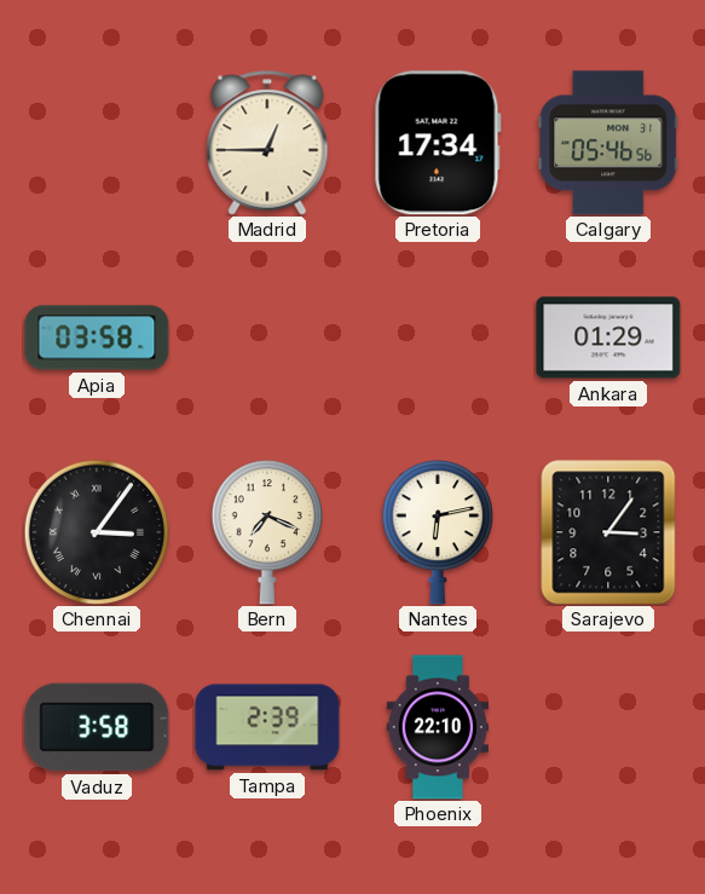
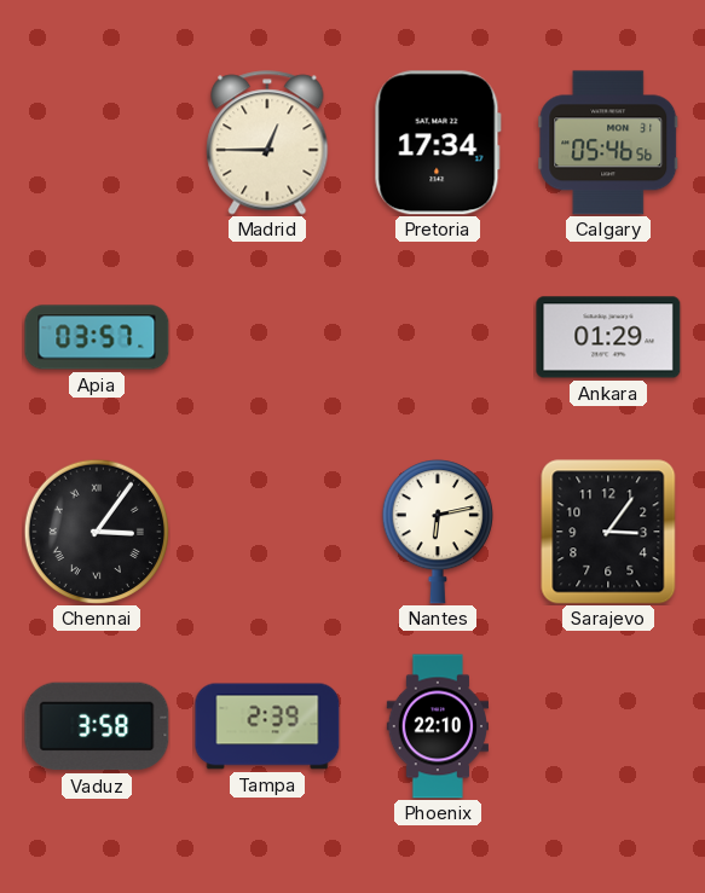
Apia: 03:58 -> 03:57
Bern: 7:19 -> none
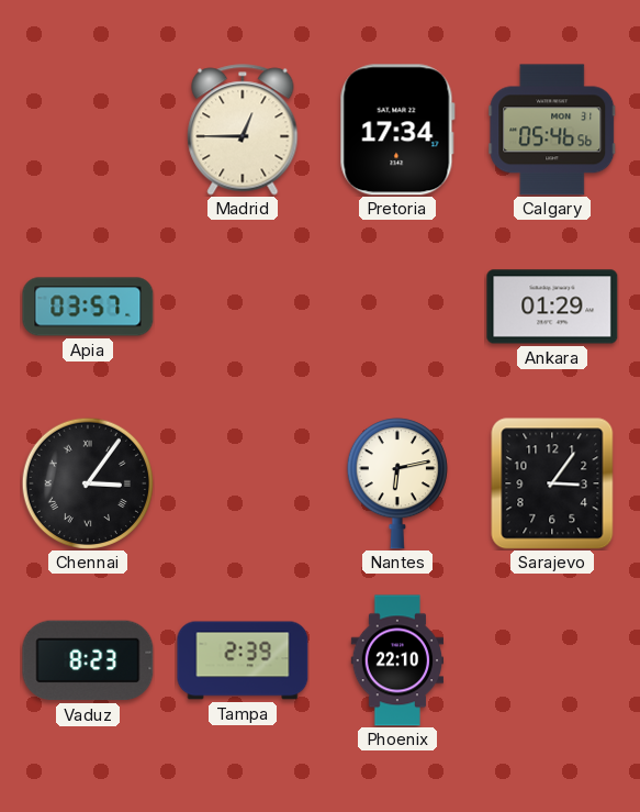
Vaduz: 3:58 -> 8:23
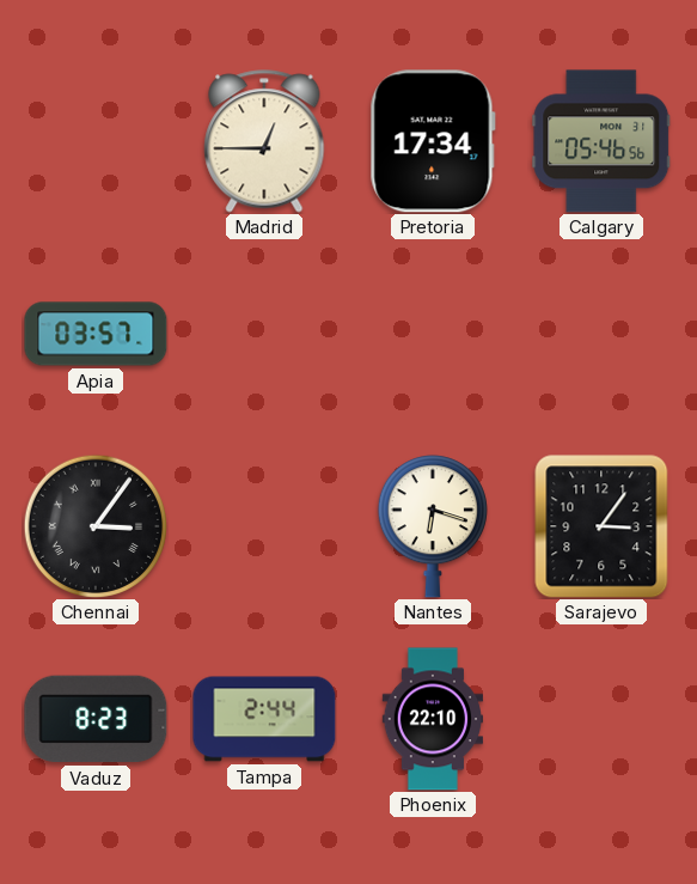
Ankara: 01:29 -> none
Nantes: 6:13 -> 6:18
Tampa: 2:39 -> 2:44
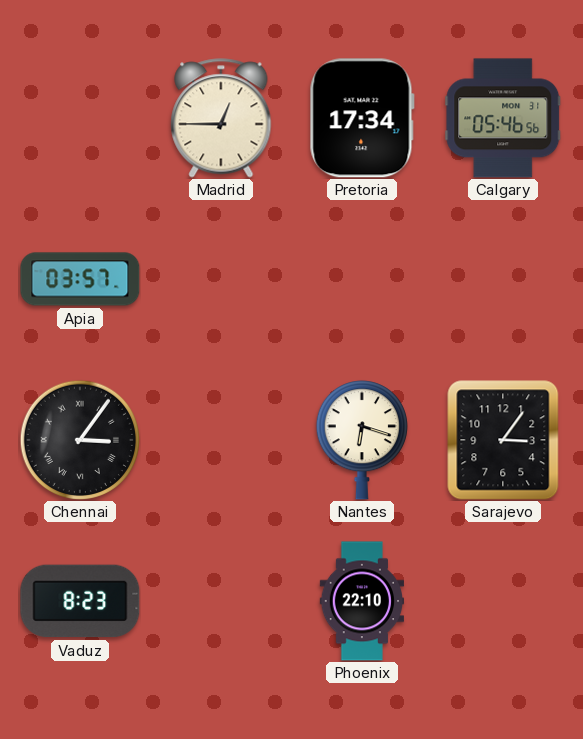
Tampa: 2:44 -> none
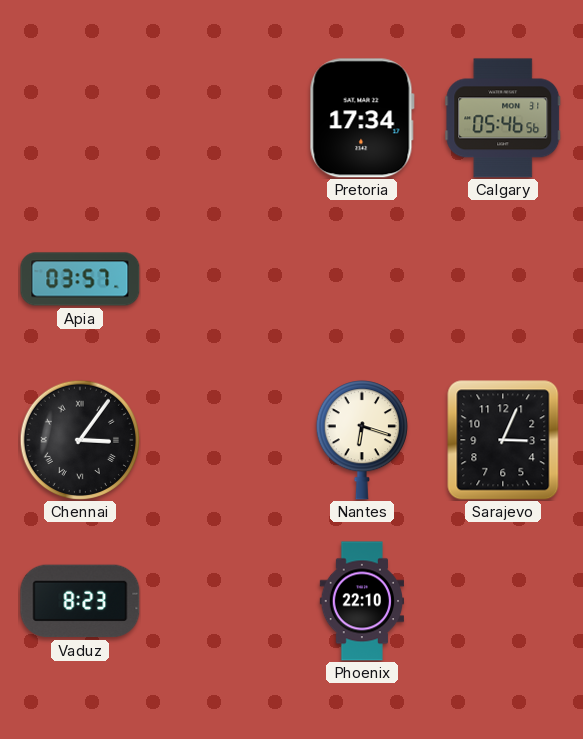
Madrid: 12:45 -> none
Sarajevo: 3:06 -> 3:04
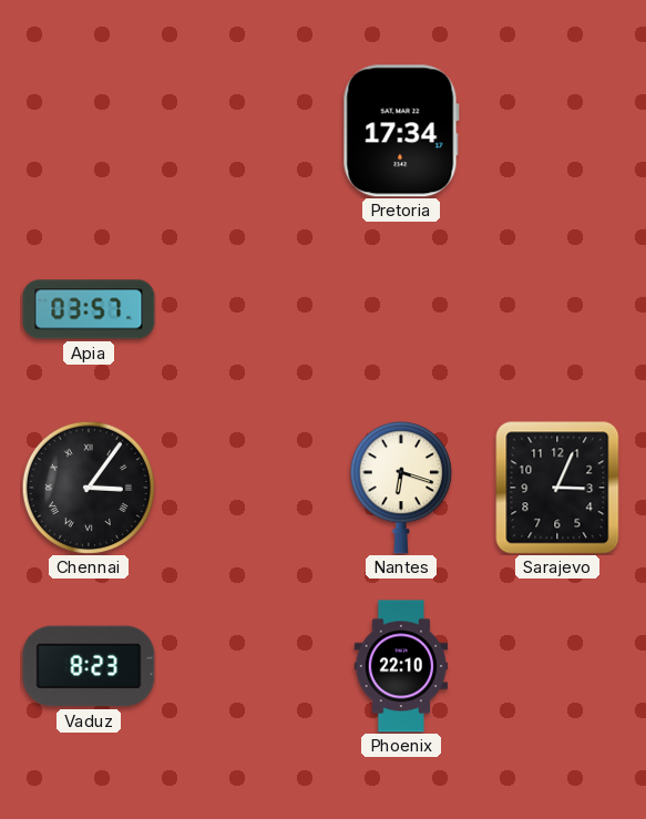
Calgary: 05:46 -> none
